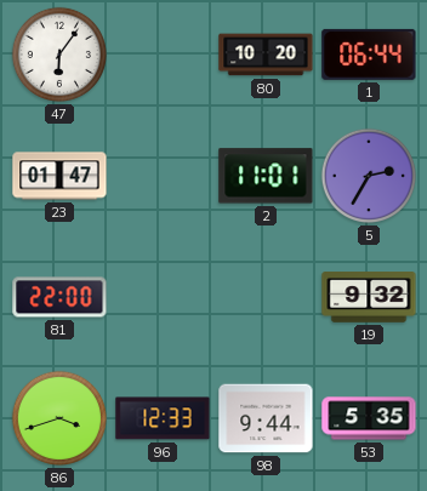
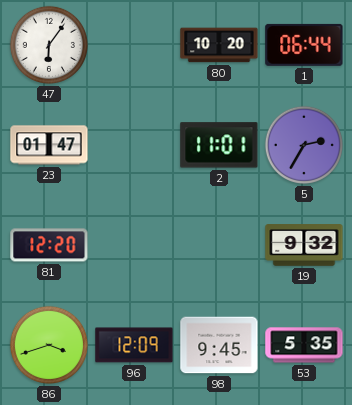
81: 22:00 -> 12:20
96: 12:33 -> 12:09
98: 9:44 -> 9:45
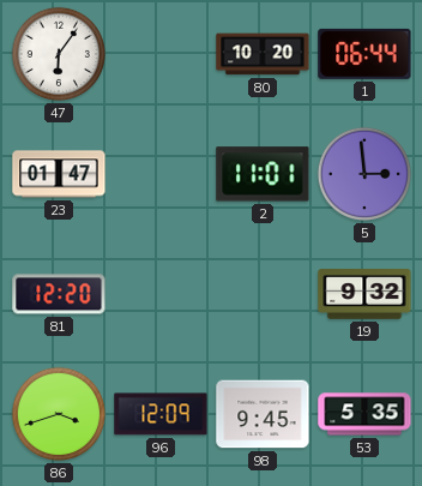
5: 2:35 -> 2:59
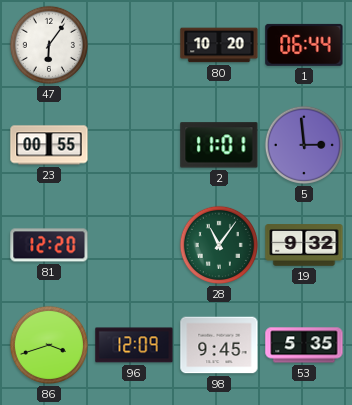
23: 01:47 -> 00:55
28: none -> 11:06
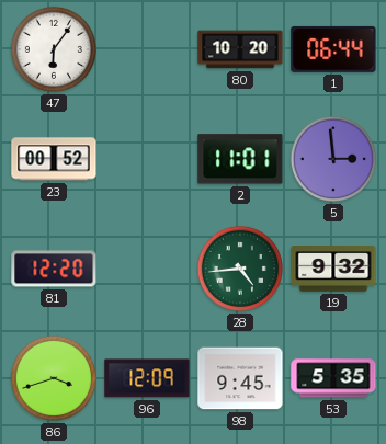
23: 00:55 -> 00:52
28: 11:06 -> 4:44
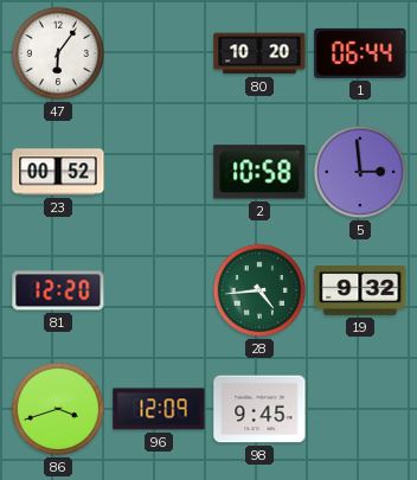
2: 11:01 -> 10:58
53: 5:35 -> none
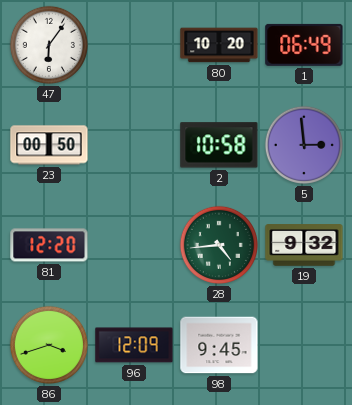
1: 06:44 -> 06:49
23: 00:52 -> 00:50
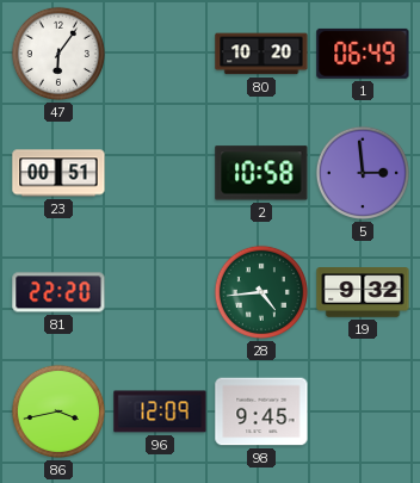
23: 00:50 -> 00:51
81: 12:20 -> 22:20
86: 3:42 -> 3:43
